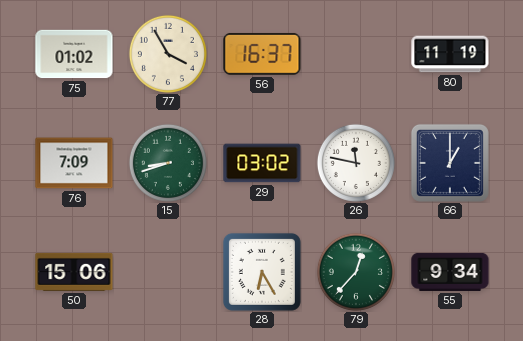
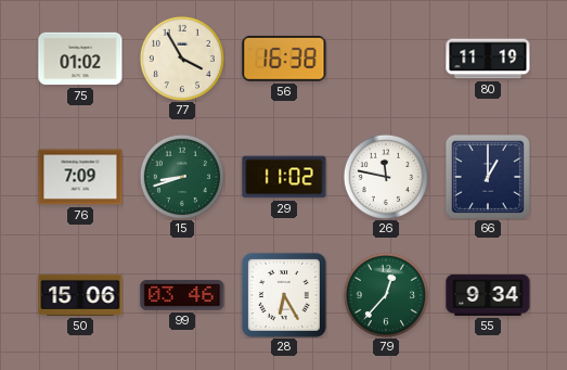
56: 16:37 -> 16:38
29: 03:02 -> 11:02
99: none -> 03:46
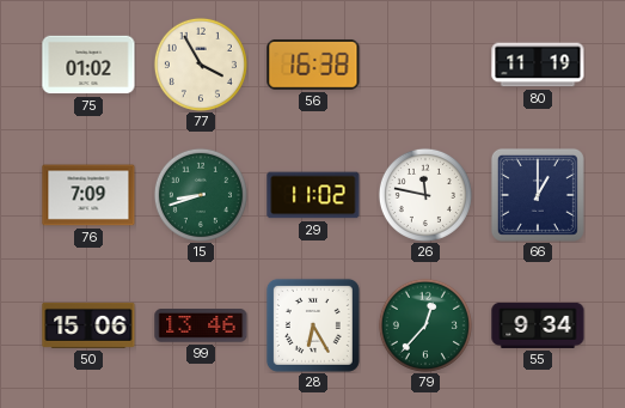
99: 03:46 -> 13:46
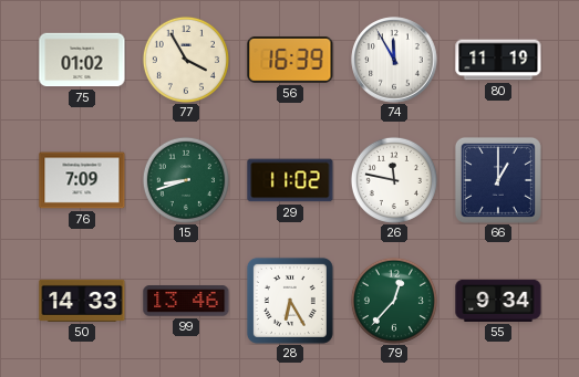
56: 16:38 -> 16:39
74: none -> 11:55
50: 15:06 -> 14:33
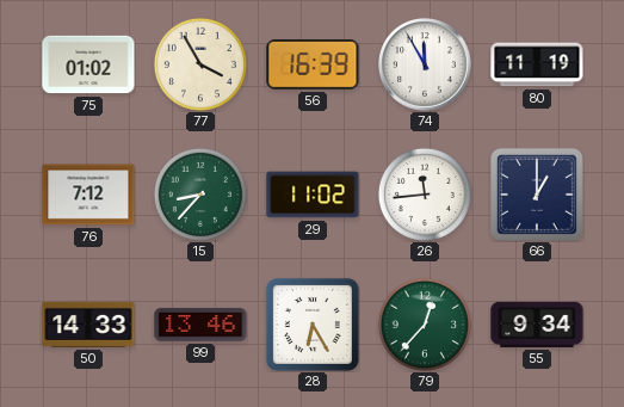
76: 7:09 -> 7:12
15: 8:42 -> 8:37
26: 11:47 -> 11:44
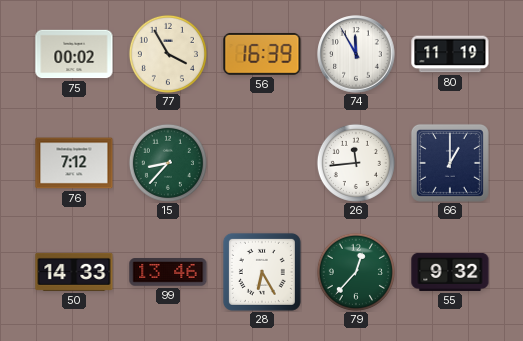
75: 01:02 -> 00:02
29: 11:02 -> none
55: 9:34 -> 9:32
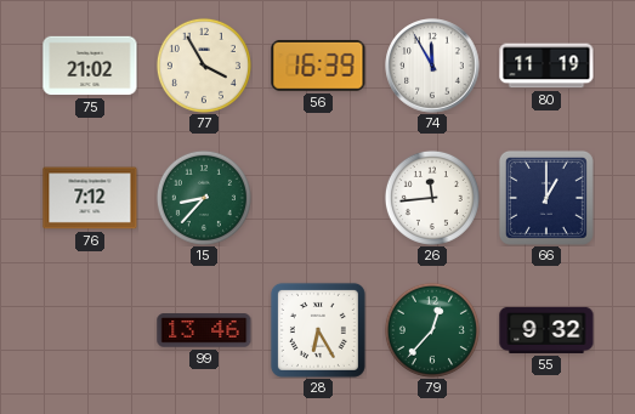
75: 00:02 -> 21:02
50: 14:33 -> none
